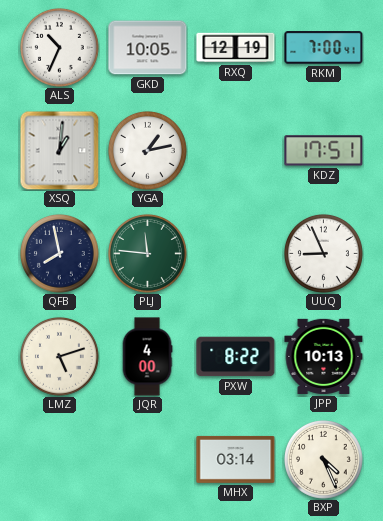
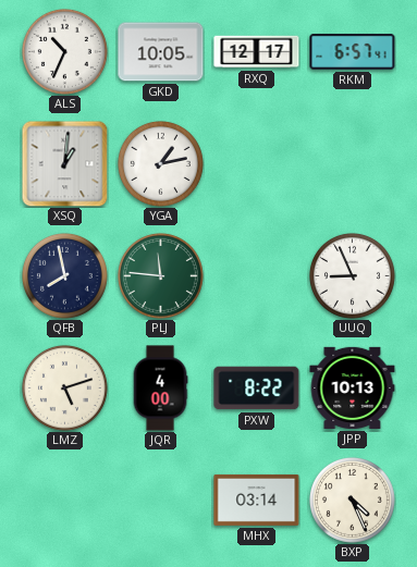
RXQ: 12:19 -> 12:17
RKM: 7:00 -> 6:57
KDZ: 17:51 -> none
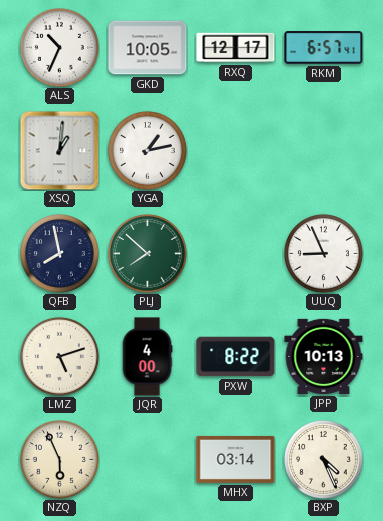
PLJ: 11:46 -> 7:52
NZQ: none -> 5:56
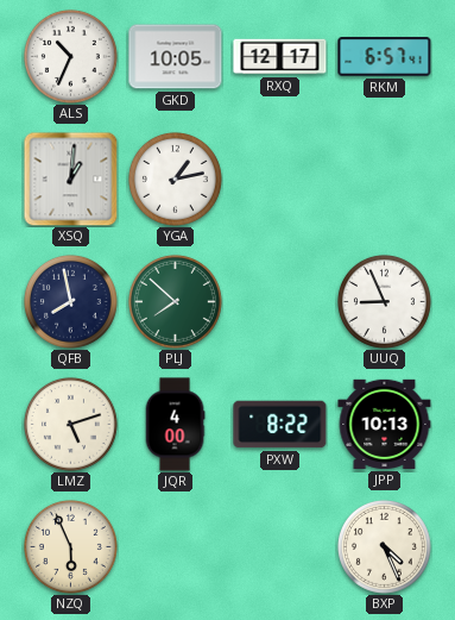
MHX: 03:14 -> none
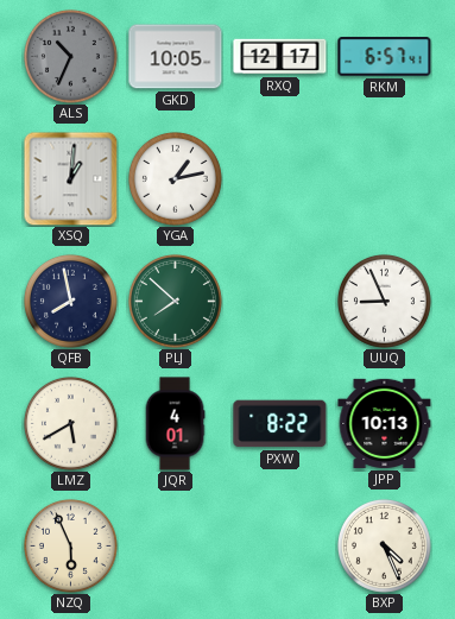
ALS dial: white -> grey
LMZ: 5:12 -> 5:40
JQR: 4:00 -> 4:01
